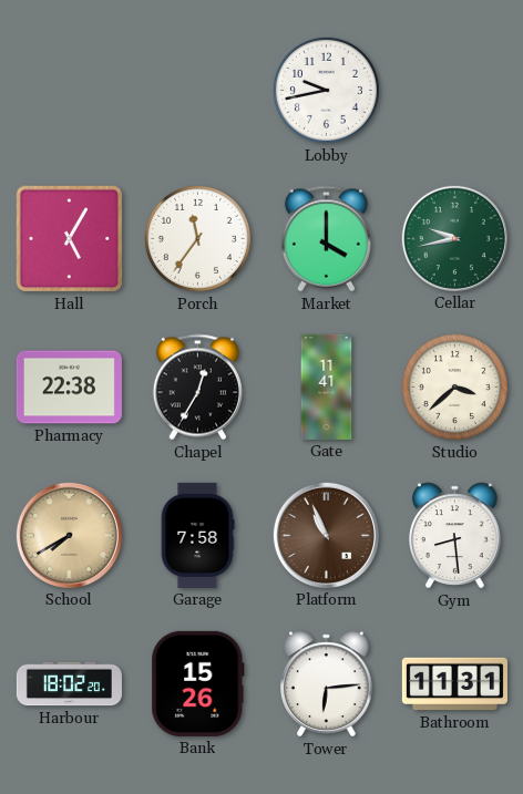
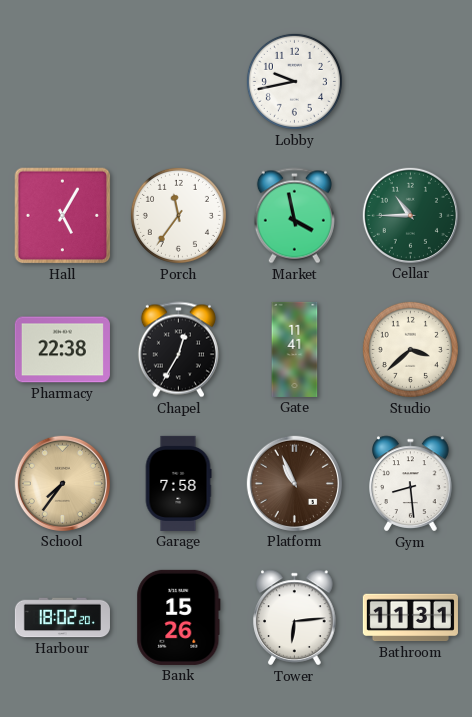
Market: 4:00 -> 3:58
Cellar: 9:43 -> 10:45
School: 7:40 -> 7:36
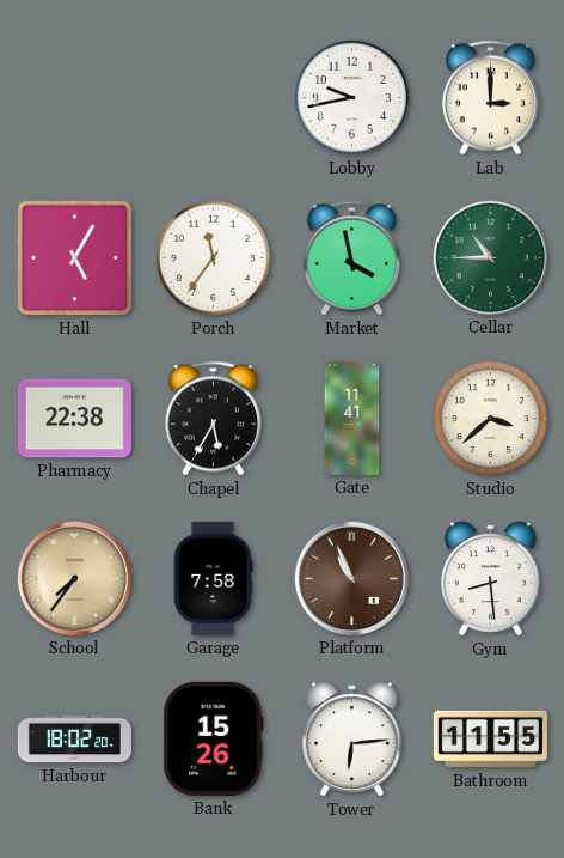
Lab: none -> 3:00
Chapel: 12:35 -> 5:35
Bathroom: 11:31 -> 11:55
